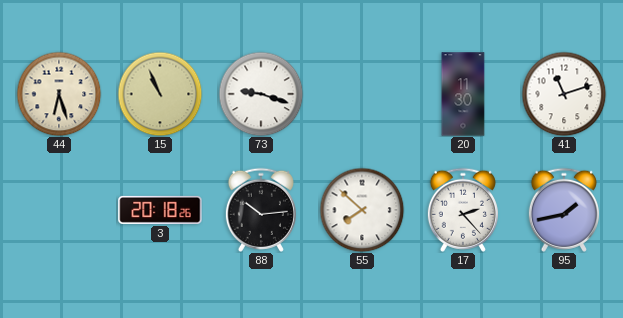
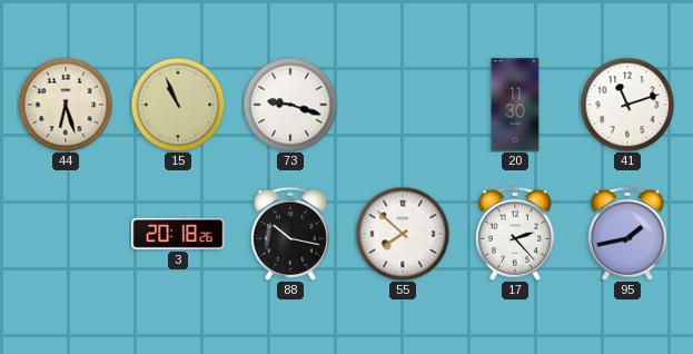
88: 10:14 -> 10:17
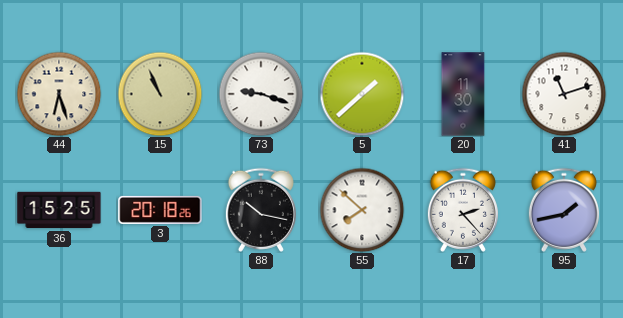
5: none -> 1:38
36: none -> 15:25
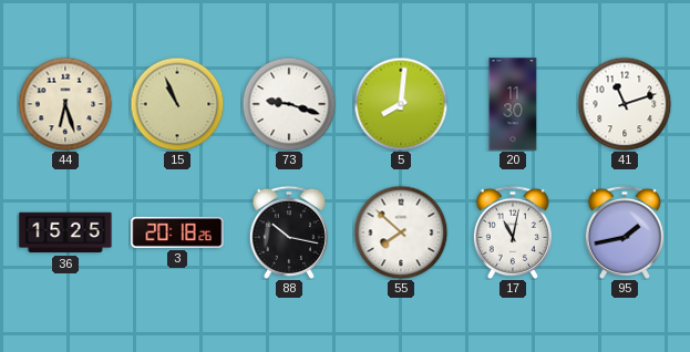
5: 1:38 -> 8:01
17: 2:23 -> 11:02
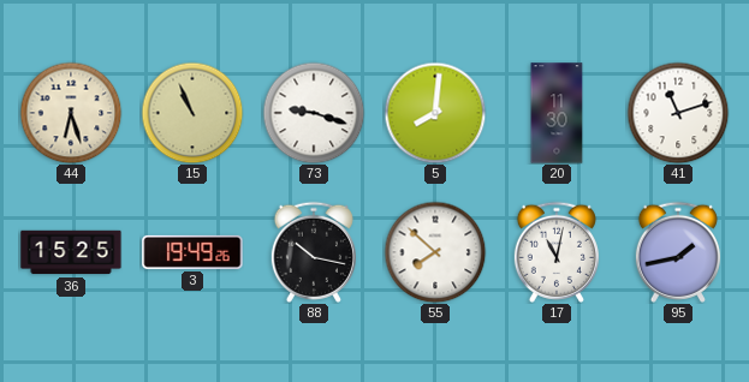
3: 20:18 -> 19:49
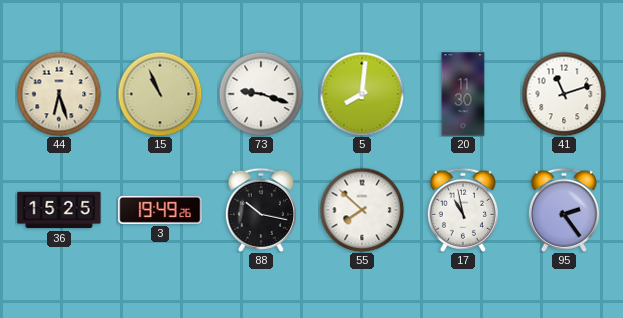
17: 11:02 -> 10:58
95: 1:43 -> 2:24
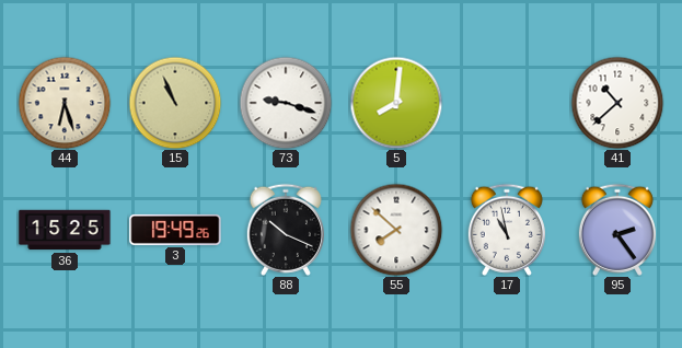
20: 11:30 -> none
41: 11:12 -> 10:38
88: 10:17 -> 10:19
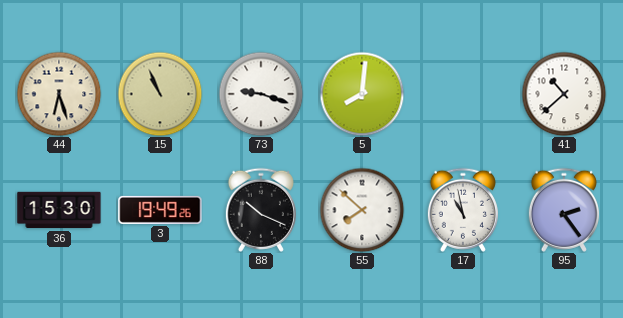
36: 15:25 -> 15:30
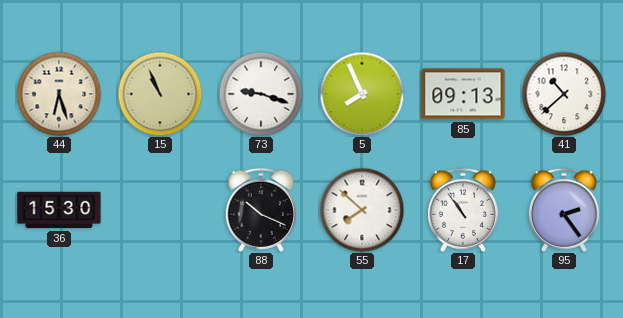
5: 8:01 -> 7:56
85: none -> 09:13
3: 19:49 -> none
17: 10:58 -> 10:54
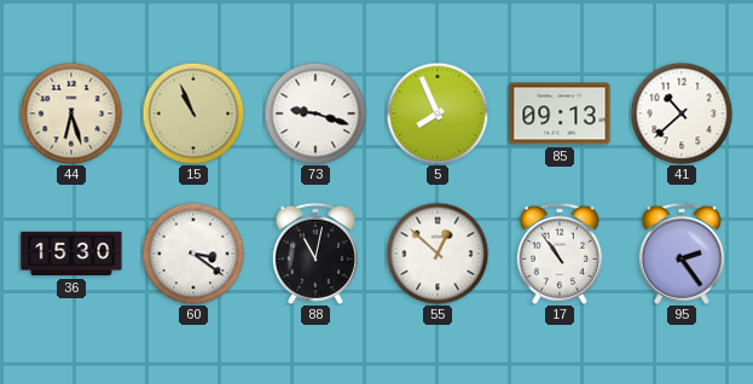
60: none -> 3:21
88: 10:19 -> 11:02
55: 7:52 -> 12:52
